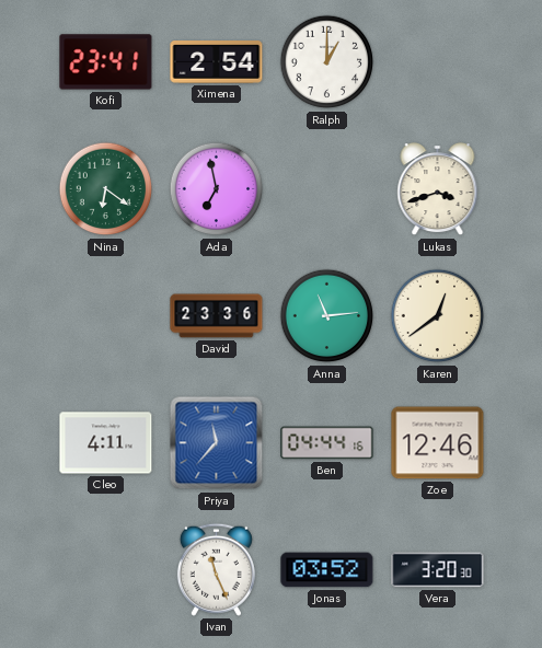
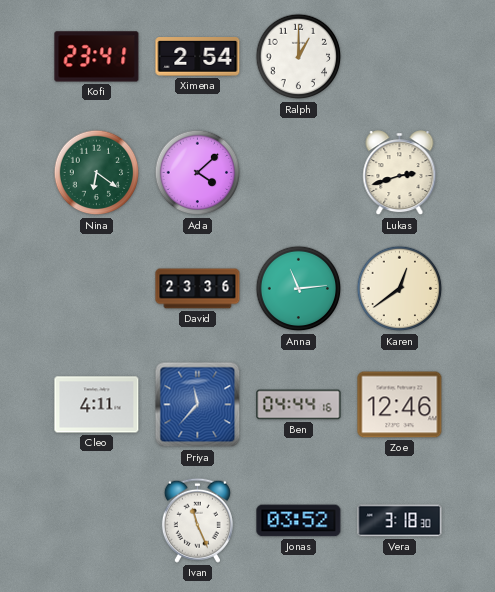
Ada: 6:58 -> 4:08
Lukas: 3:42 -> 2:42
Vera: 3:20 -> 3:18
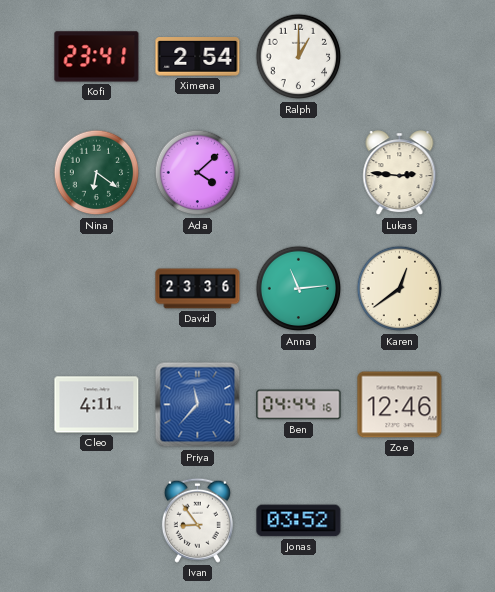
Lukas: 2:42 -> 2:46
Ivan: 11:26 -> 8:54
Vera: 3:18 -> none
